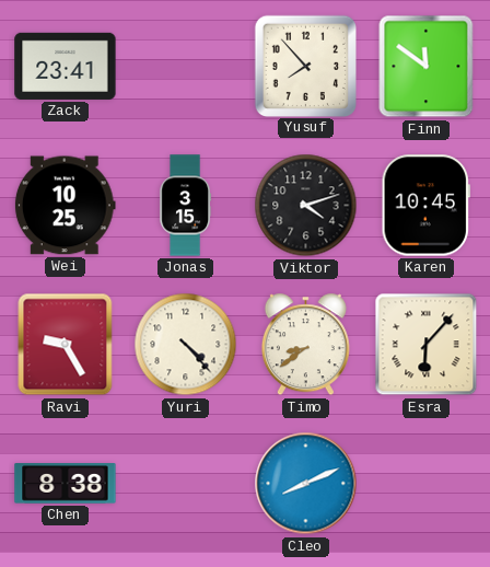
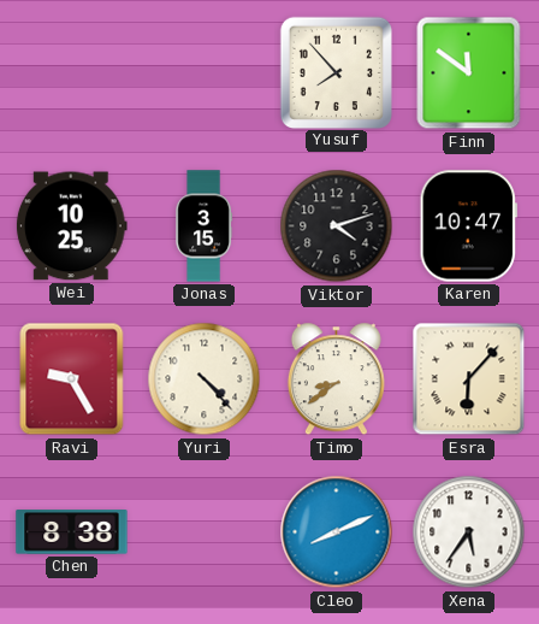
Zack: 23:41 -> none
Karen: 10:45 -> 10:47
Xena: none -> 5:36
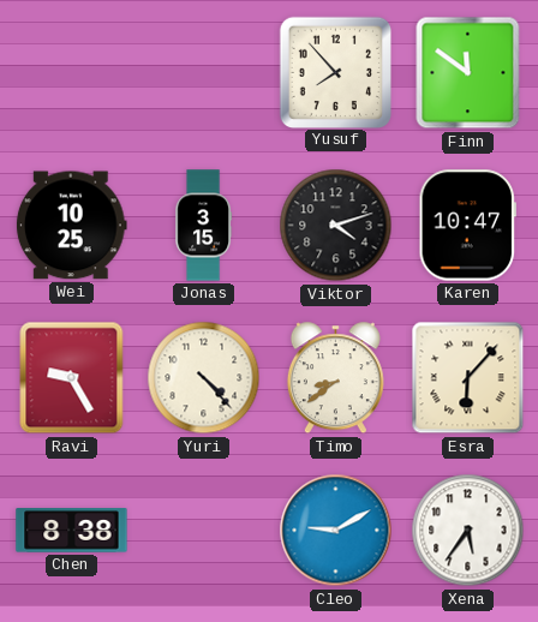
Cleo: 8:11 -> 9:10
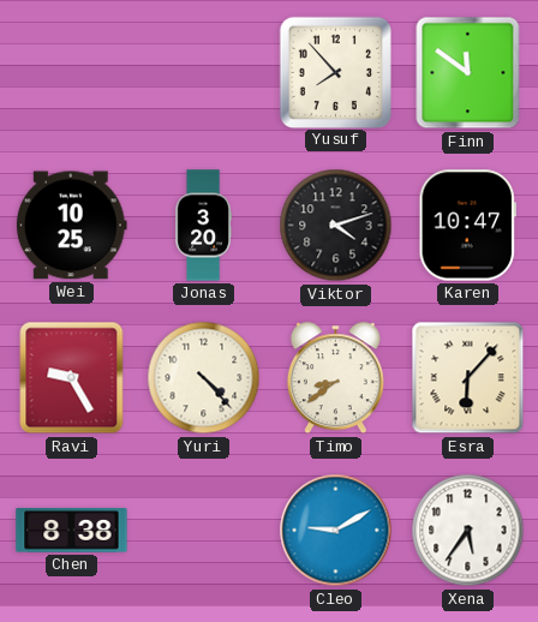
Jonas: 3:15 -> 3:20
